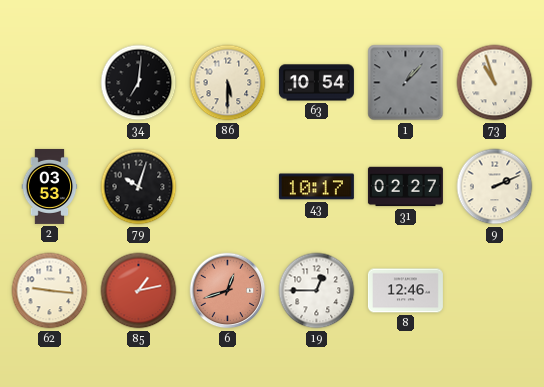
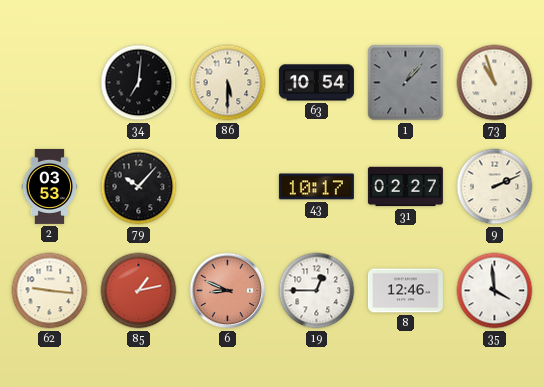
79: 10:03 -> 10:07
6: 12:42 -> 8:49
35: none -> 3:59
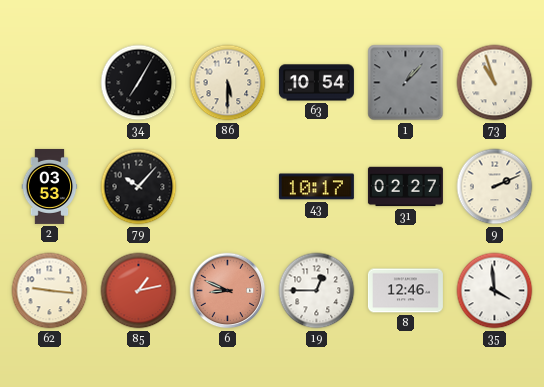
34: 7:01 -> 7:05
